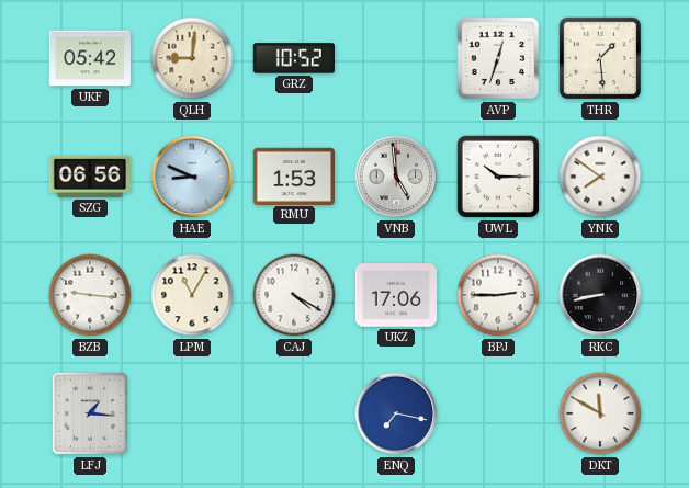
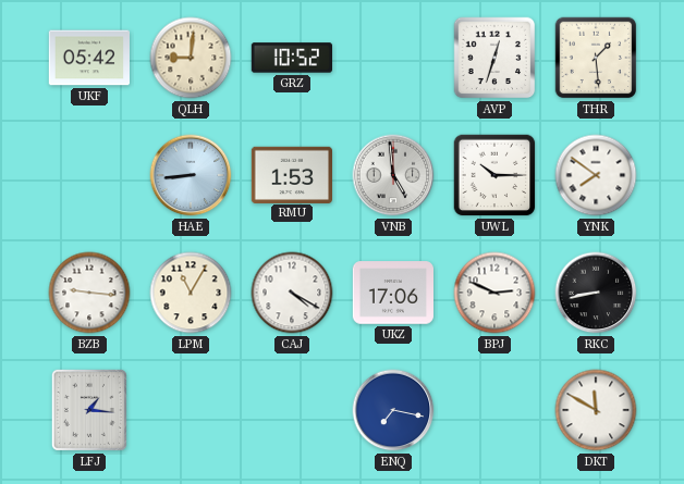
SZG: 06:56 -> none
HAE: 8:49 -> 8:44
BPJ: 2:45 -> 2:49
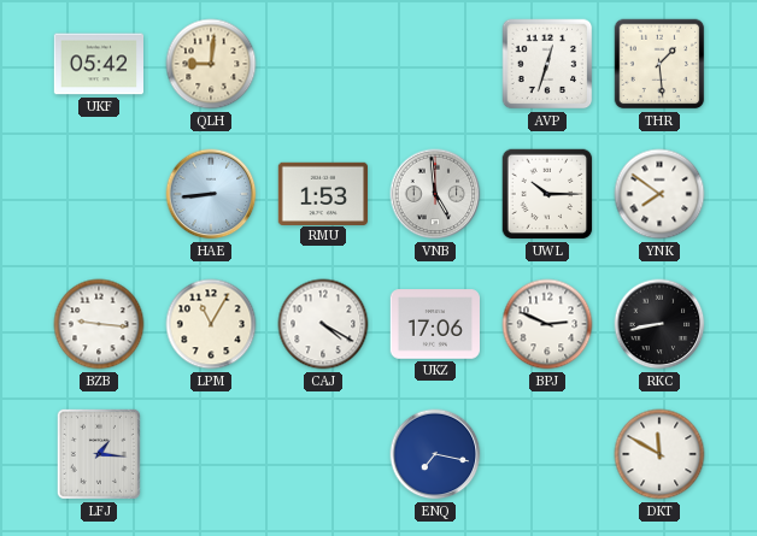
GRZ: 10:52 -> none
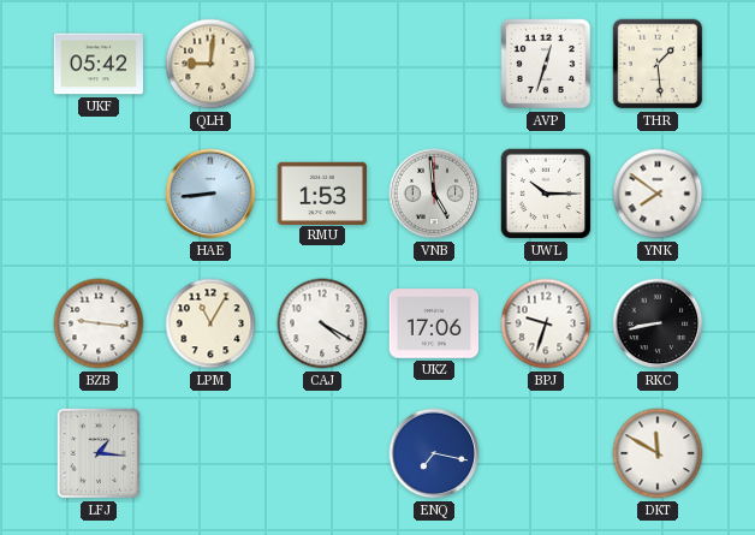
BPJ: 2:49 -> 9:33
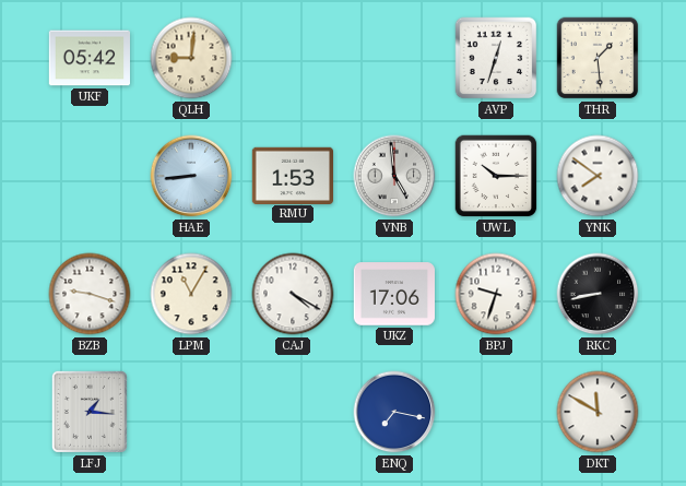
BZB: 9:16 -> 9:18
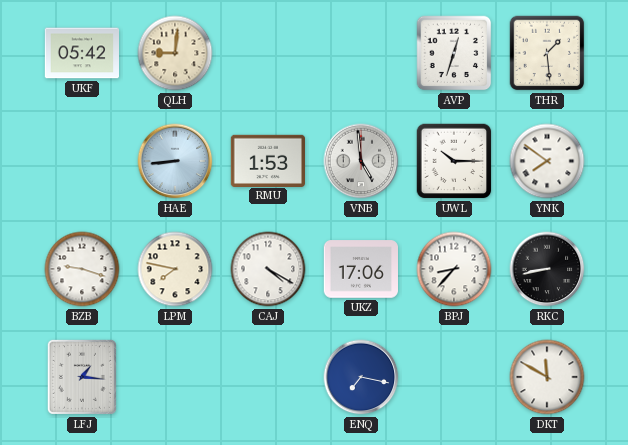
LPM: 11:05 -> 7:47
BPJ: 9:33 -> 8:37
